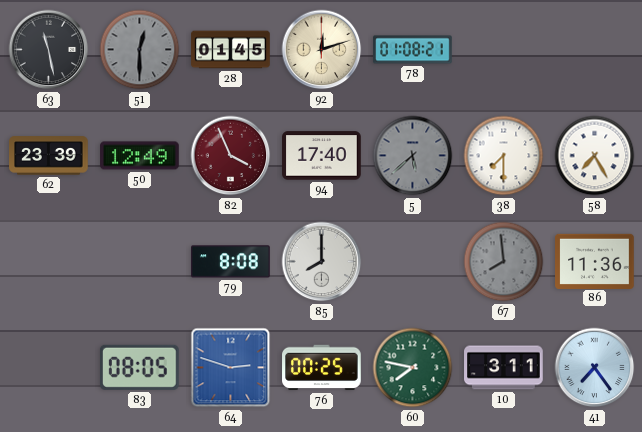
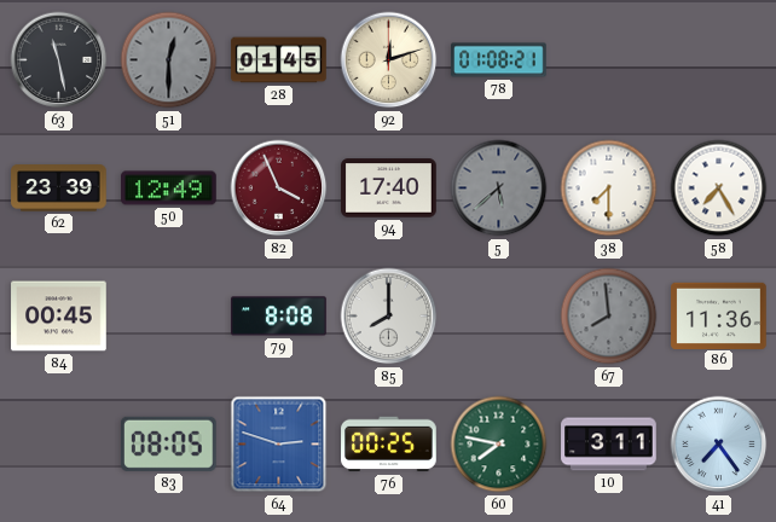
84: none -> 00:45
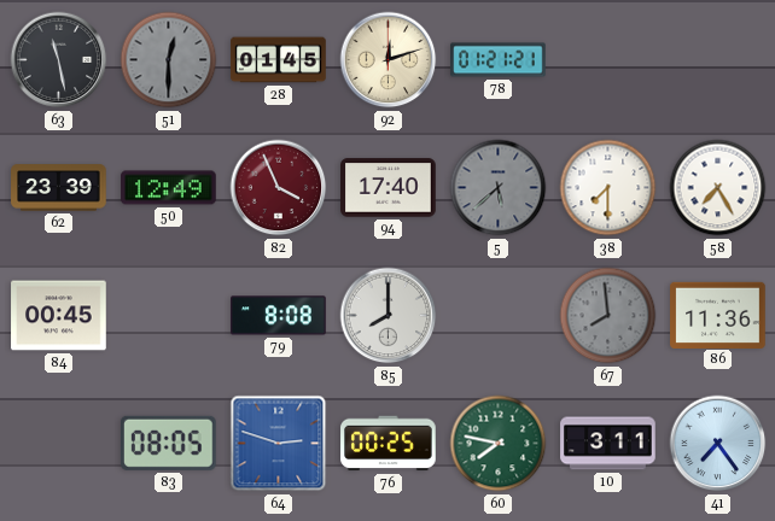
78: 01:08 -> 01:21
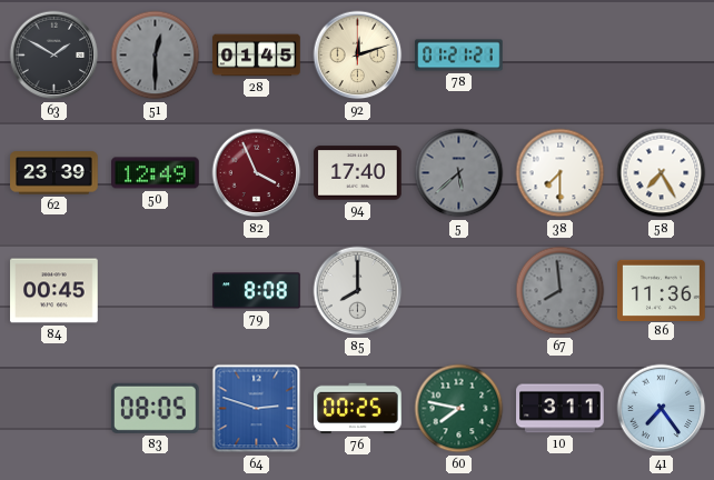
63: 11:28 -> 1:50
